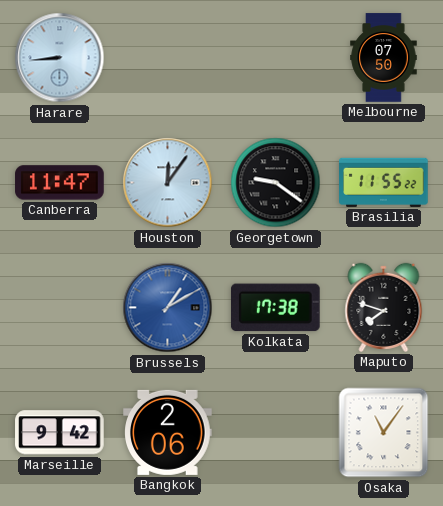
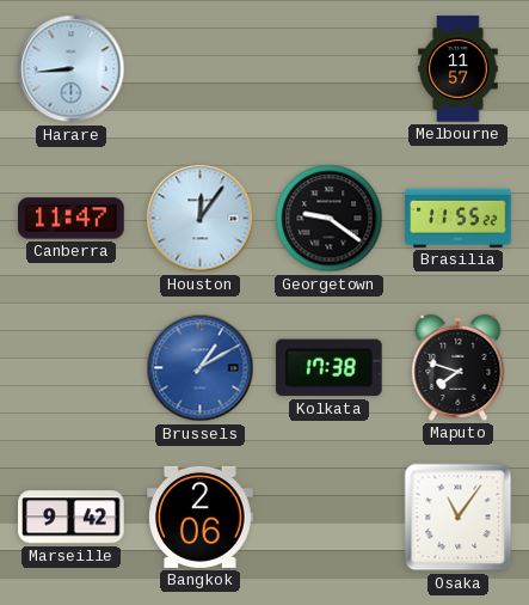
Melbourne: 07:50 -> 11:57
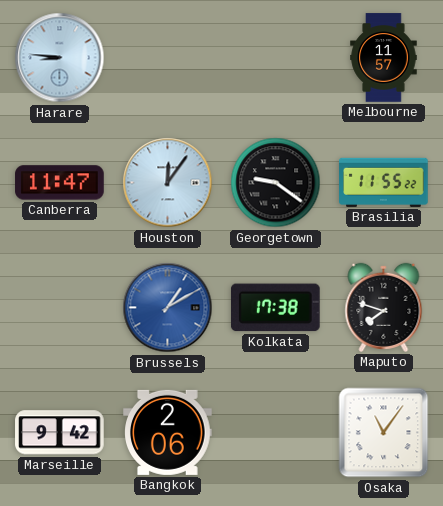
Harare: 8:44 -> 8:46
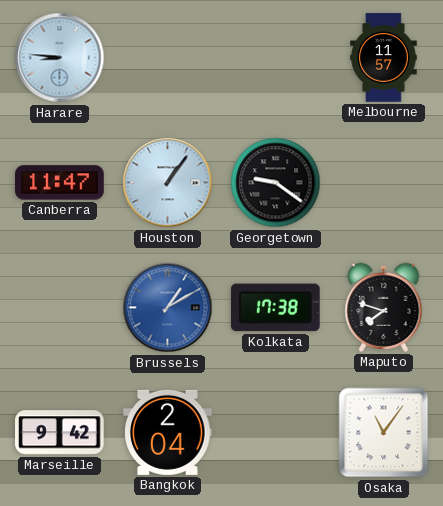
Houston: 12:06 -> 1:06
Brasilia: 11:55 -> none
Bangkok: 2:06 -> 2:04
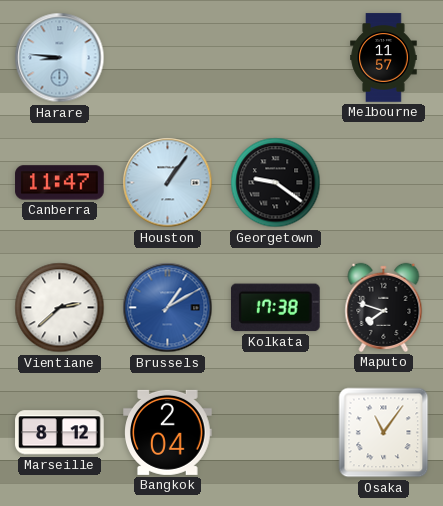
Vientiane: none -> 2:38
Marseille: 9:42 -> 8:12
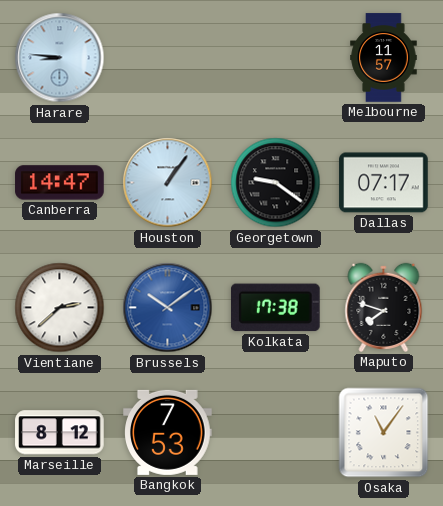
Canberra: 11:47 -> 14:47
Dallas: none -> 07:17
Brussels: 1:10 -> 10:09
Bangkok: 2:04 -> 7:53
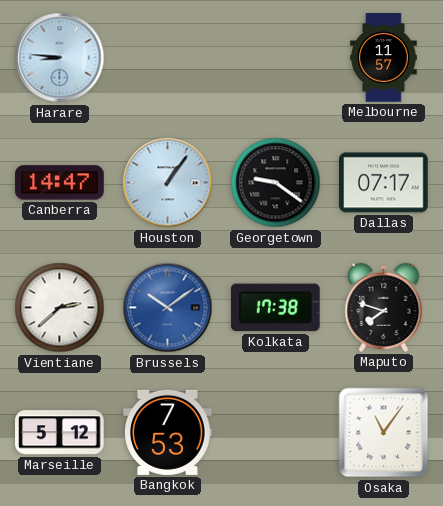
Marseille: 8:12 -> 5:12
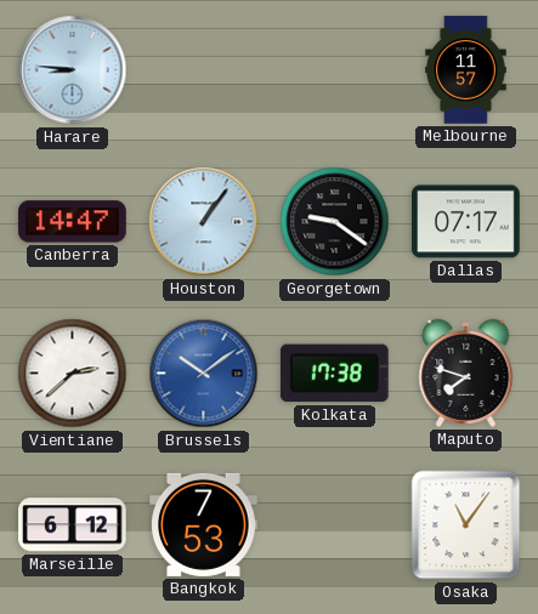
Marseille: 5:12 -> 6:12
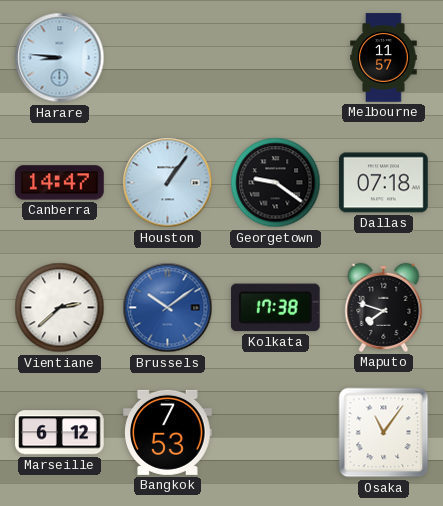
Dallas: 07:17 -> 07:18
